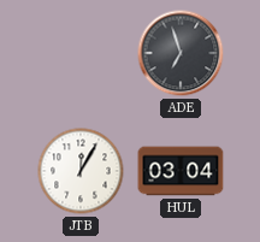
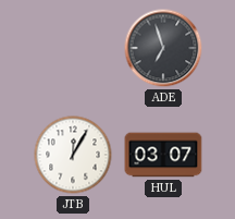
HUL: 03:04 -> 03:07
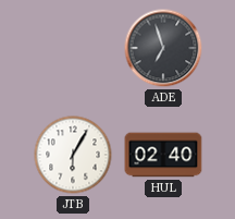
JTB: 12:05 -> 6:05
HUL: 03:07 -> 02:40
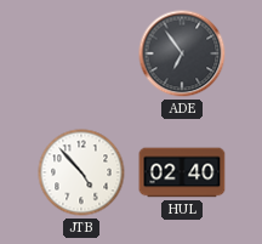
ADE: 6:57 -> 6:54
JTB: 6:05 -> 4:53
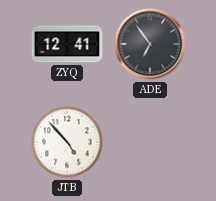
ZYQ: none -> 12:41
HUL: 02:40 -> none
